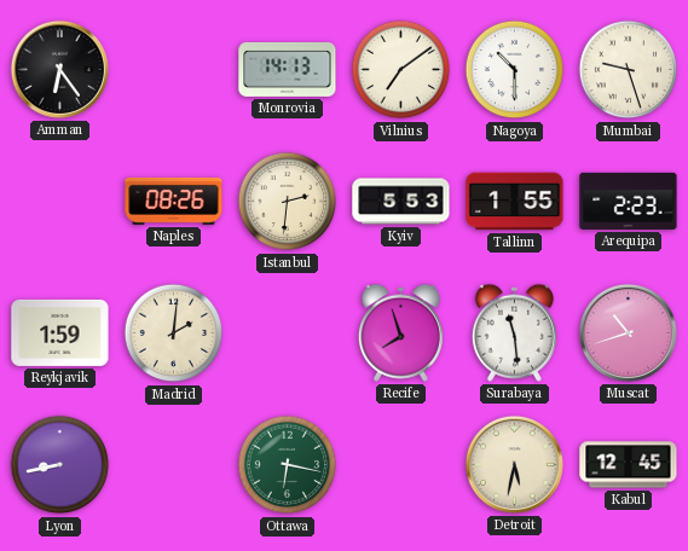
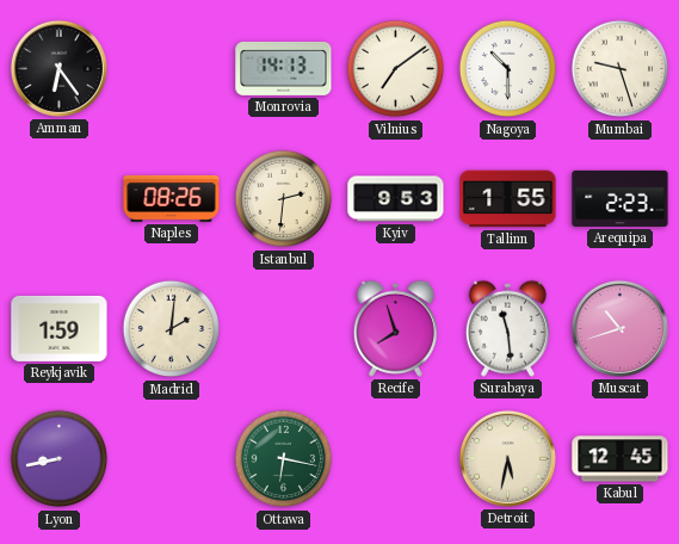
Kyiv: 5:53 -> 9:53
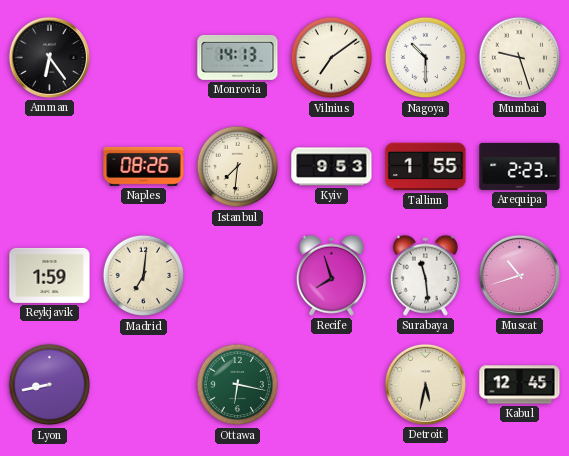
Istanbul: 2:31 -> 7:31
Madrid: 2:01 -> 7:01
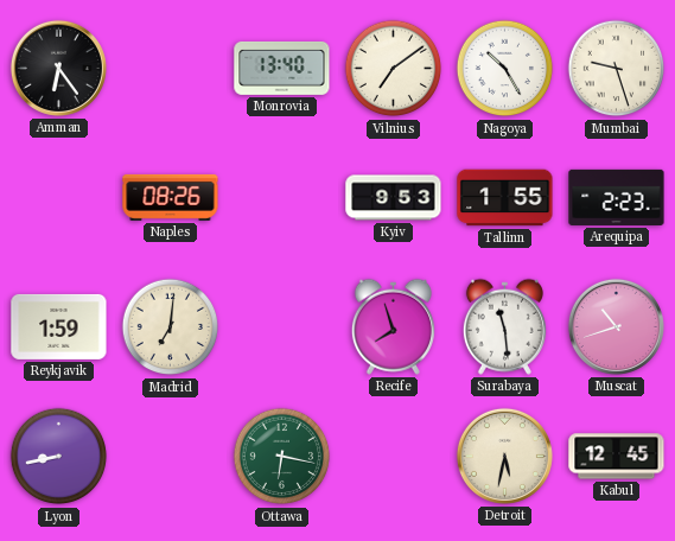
Monrovia: 14:13 -> 13:40
Nagoya: 10:30 -> 10:25
Istanbul: 7:31 -> none
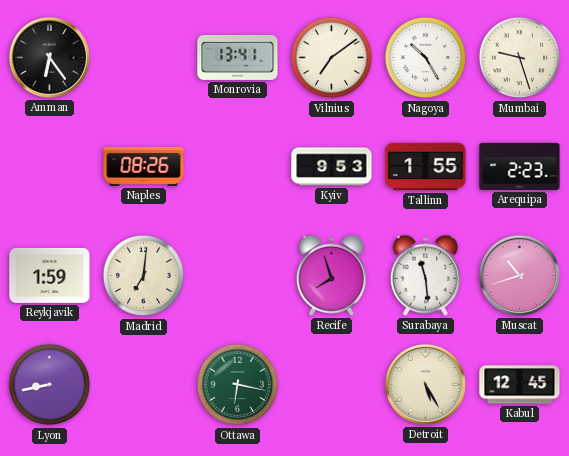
Monrovia: 13:40 -> 13:41
Detroit: 5:32 -> 5:25
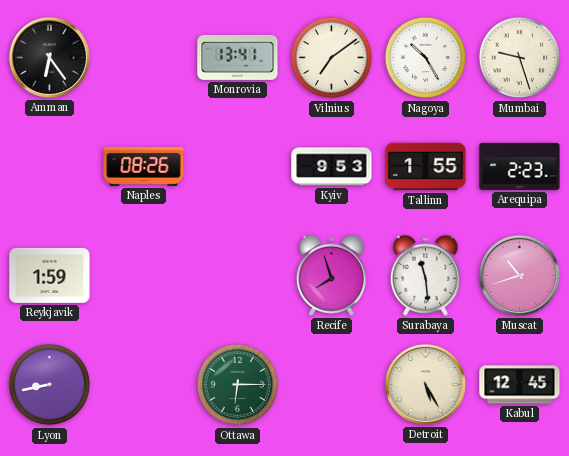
Madrid: 7:01 -> none
Ottawa: 6:17 -> 6:15
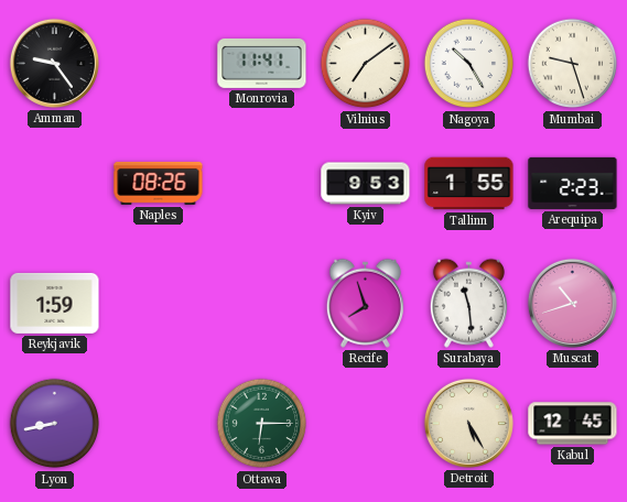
Amman: 6:24 -> 9:24
Monrovia: 13:41 -> 11:41
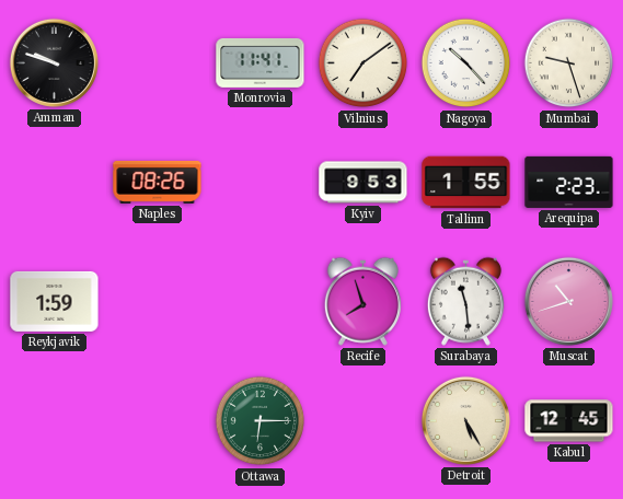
Amman: 9:24 -> 9:48
Nagoya: 10:25 -> 10:23
Lyon: 8:43 -> none
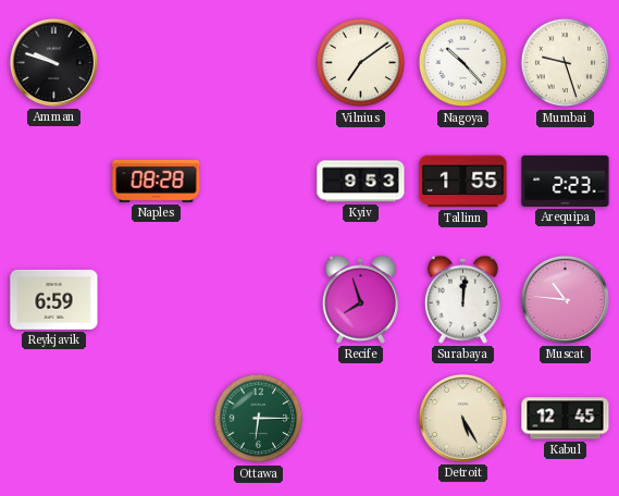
Monrovia: 11:41 -> none
Naples: 08:26 -> 08:28
Reykjavik: 1:59 -> 6:59
Surabaya: 11:29 -> 12:01
Muscat: 10:42 -> 10:46
